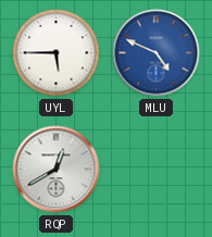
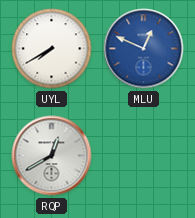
UYL: 5:45 -> 7:40
MLU: 4:49 -> 12:49
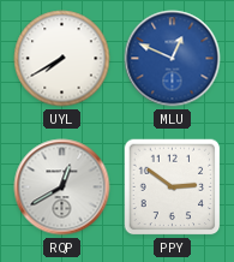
PPY: none -> 2:51
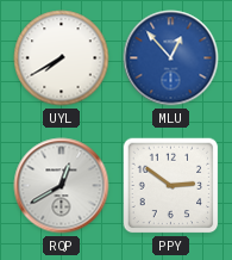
MLU: 12:49 -> 12:53
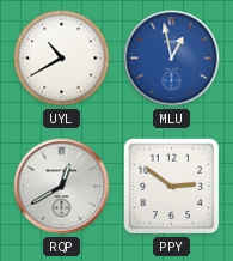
UYL: 7:40 -> 10:40
MLU: 12:53 -> 12:58
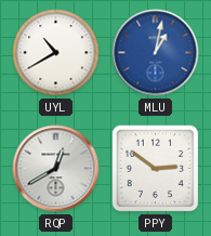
MLU: 12:58 -> 1:02
